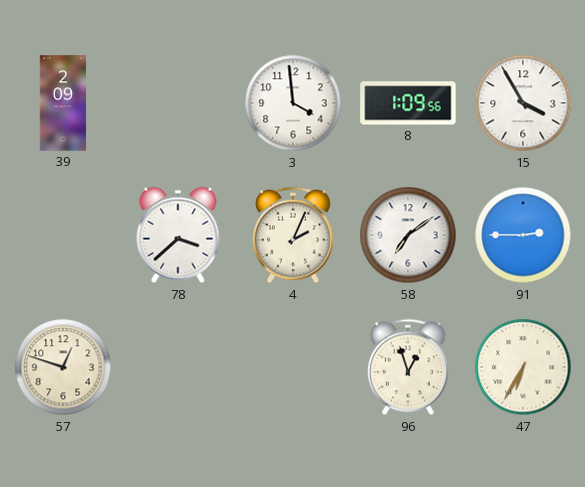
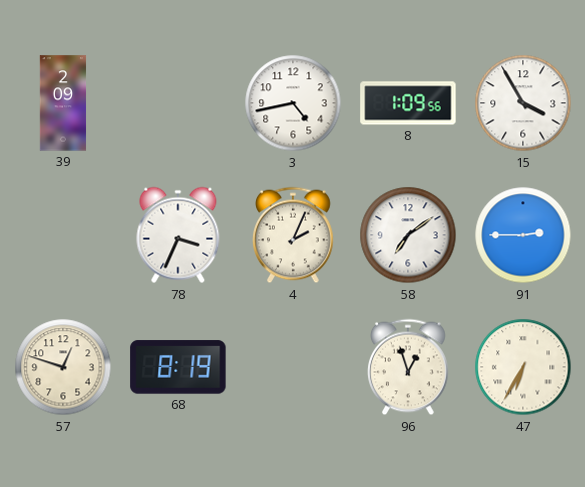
3: 3:59 -> 4:43
78: 3:38 -> 3:34
68: none -> 8:19
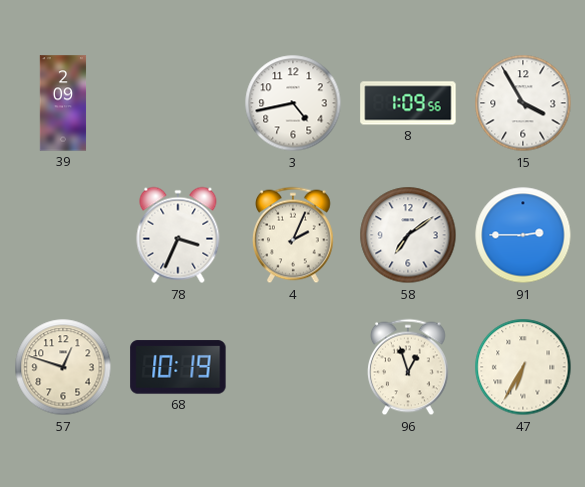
68: 8:19 -> 10:19
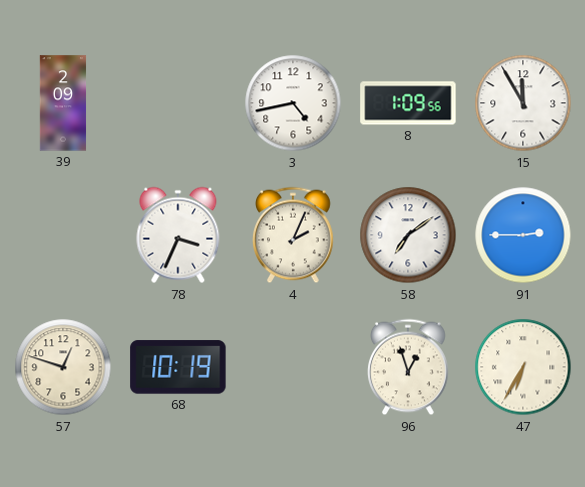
15: 3:55 -> 11:55
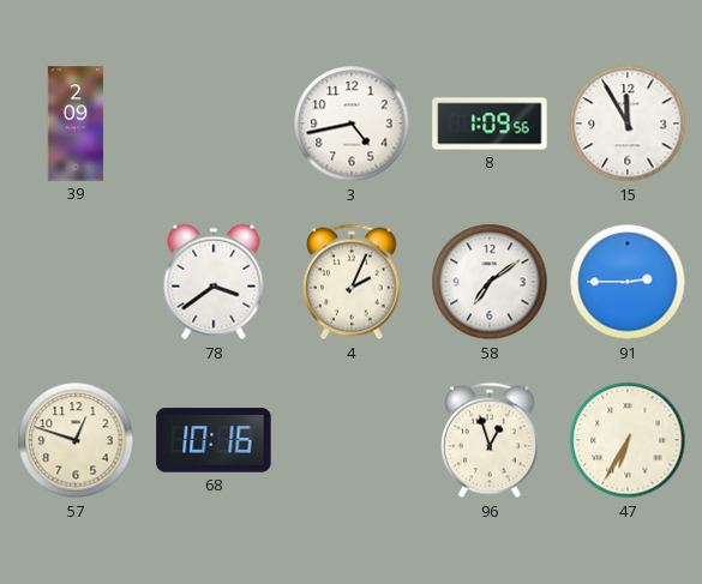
78: 3:34 -> 3:39
68: 10:19 -> 10:16
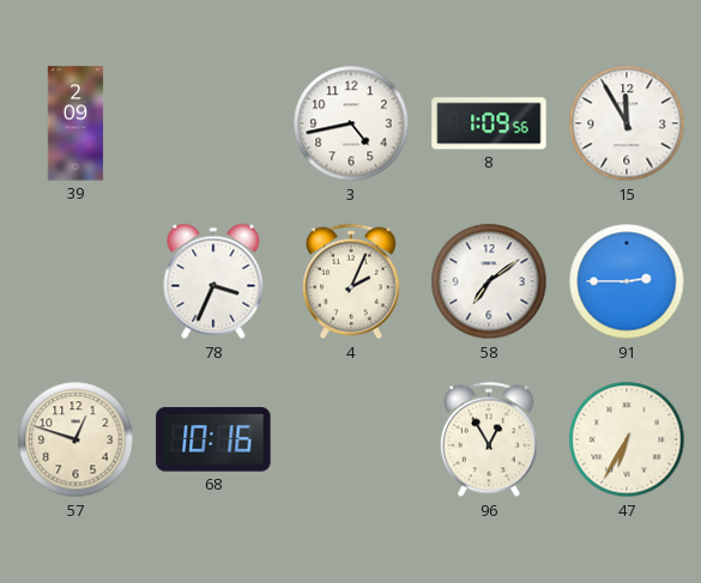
78: 3:39 -> 3:34
96: 12:57 -> 12:55
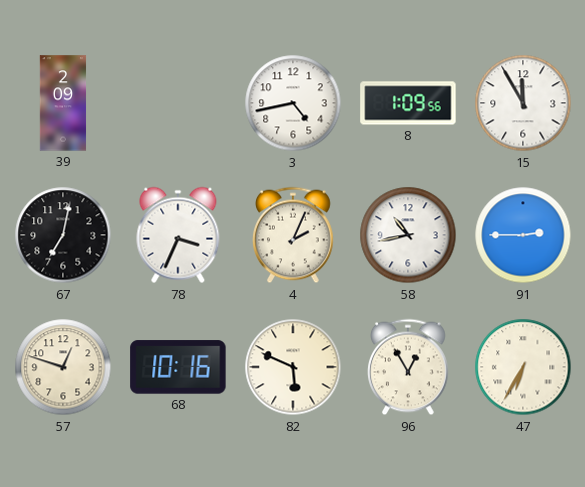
67: none -> 7:02
58: 7:09 -> 10:43
82: none -> 5:49
